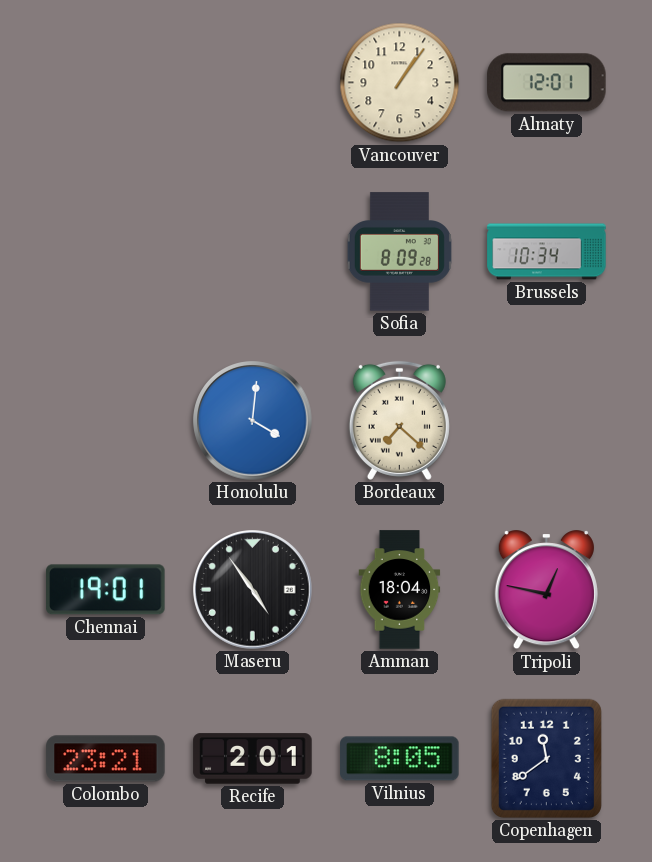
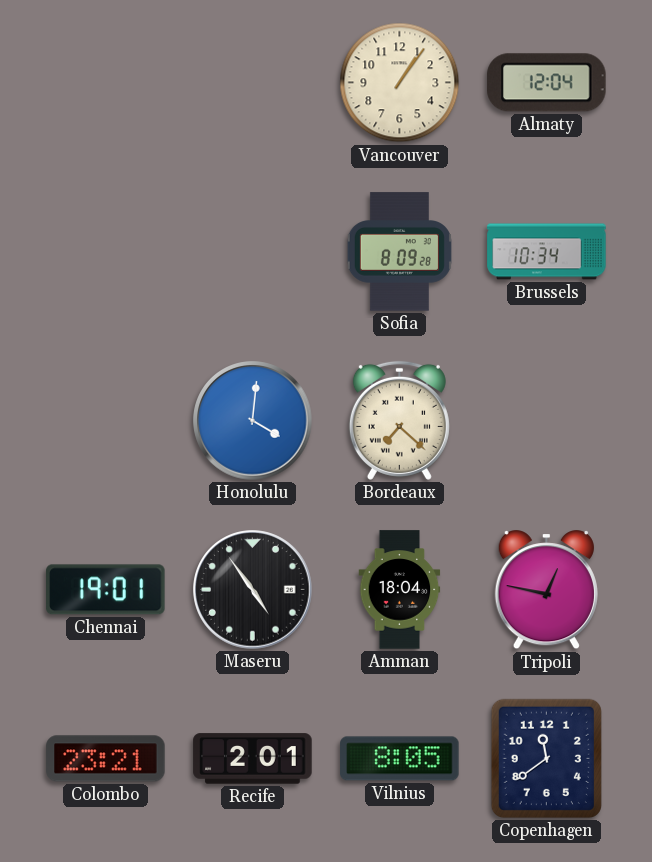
Almaty: 12:01 -> 12:04
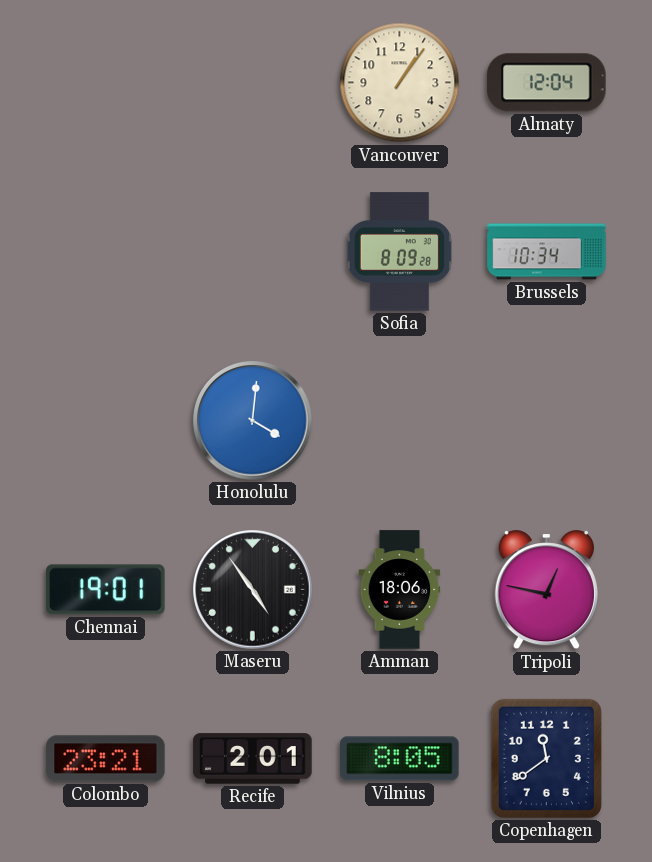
Bordeaux: 7:22 -> none
Amman: 18:04 -> 18:06
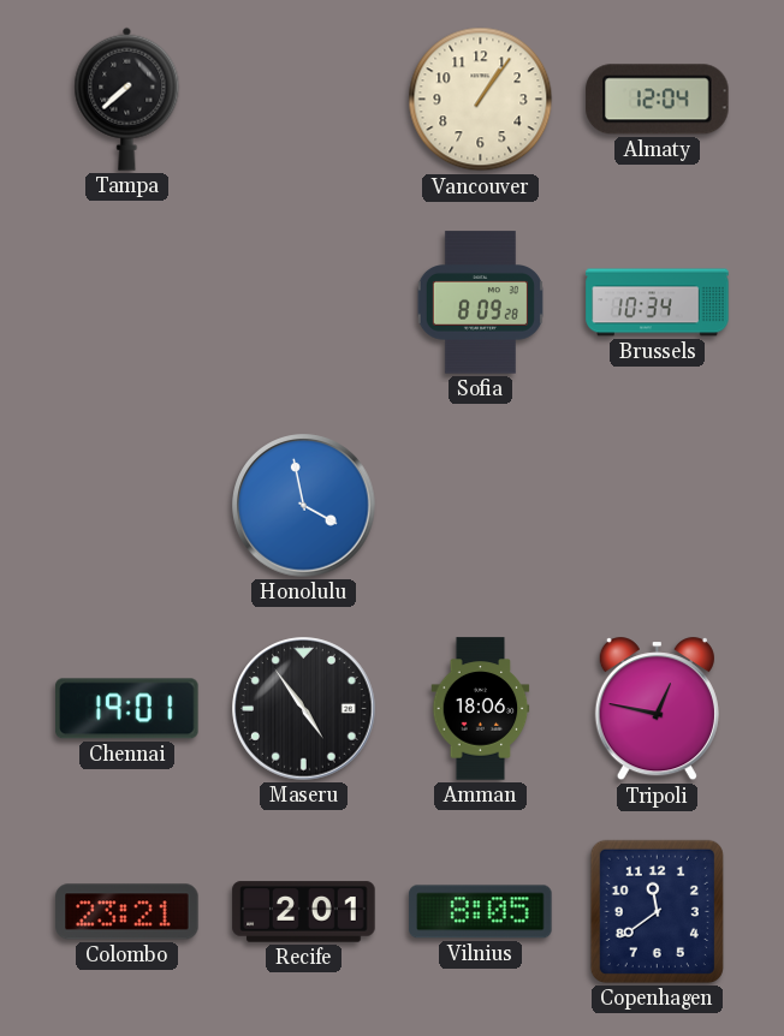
Tampa: none -> 7:38
Honolulu: 4:01 -> 3:58
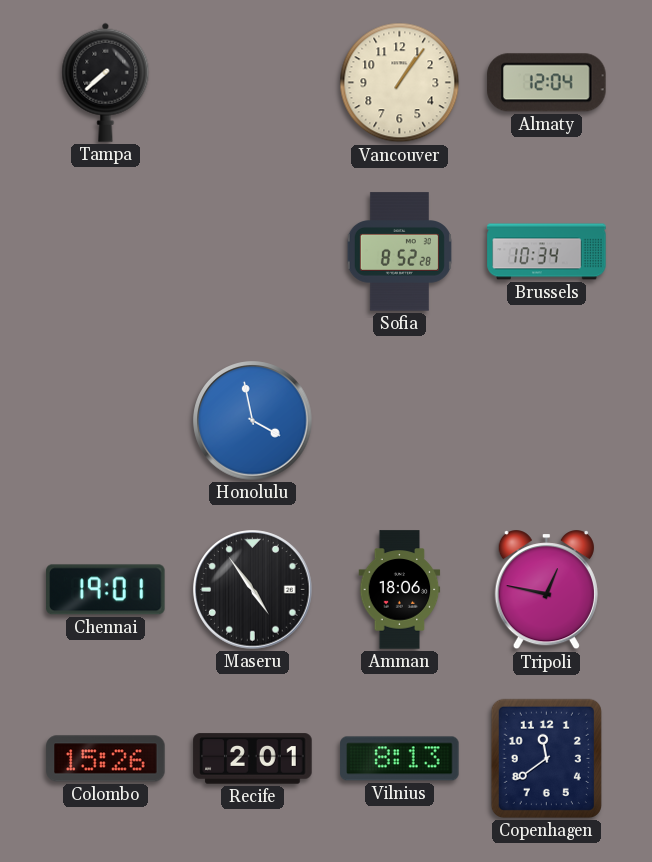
Sofia: 8:09 -> 8:52
Colombo: 23:21 -> 15:26
Vilnius: 8:05 -> 8:13
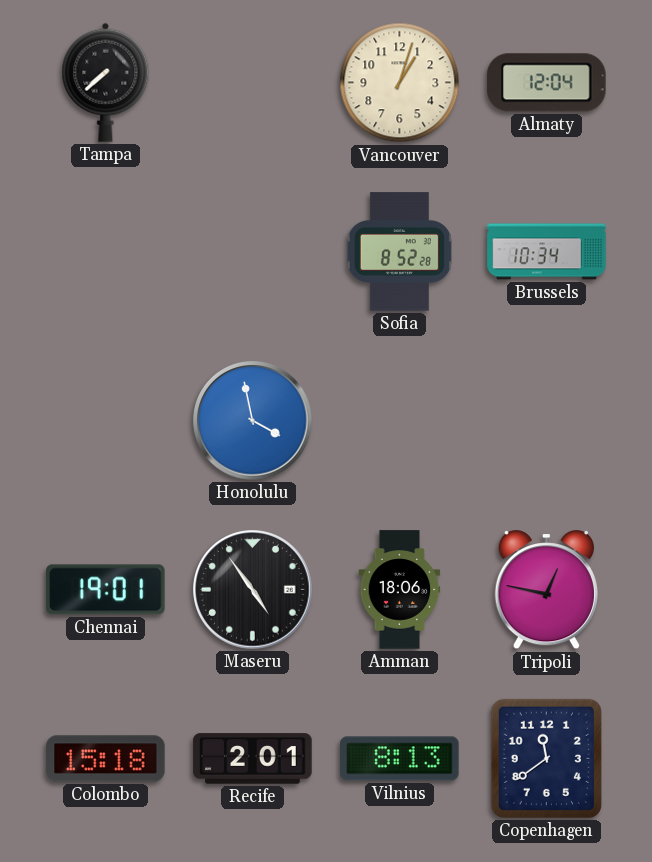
Vancouver: 1:06 -> 1:03
Colombo: 15:26 -> 15:18
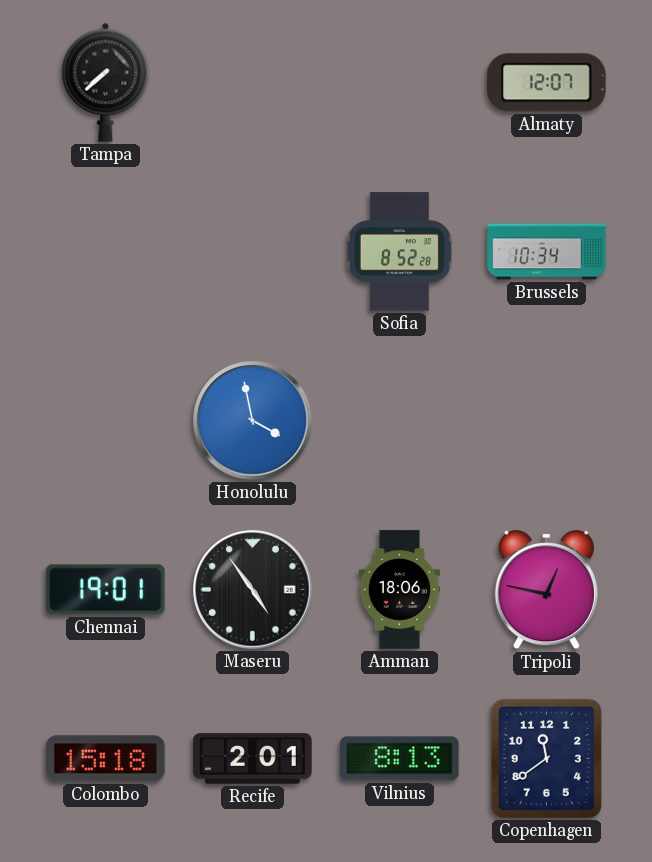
Vancouver: 1:03 -> none
Almaty: 12:04 -> 12:07
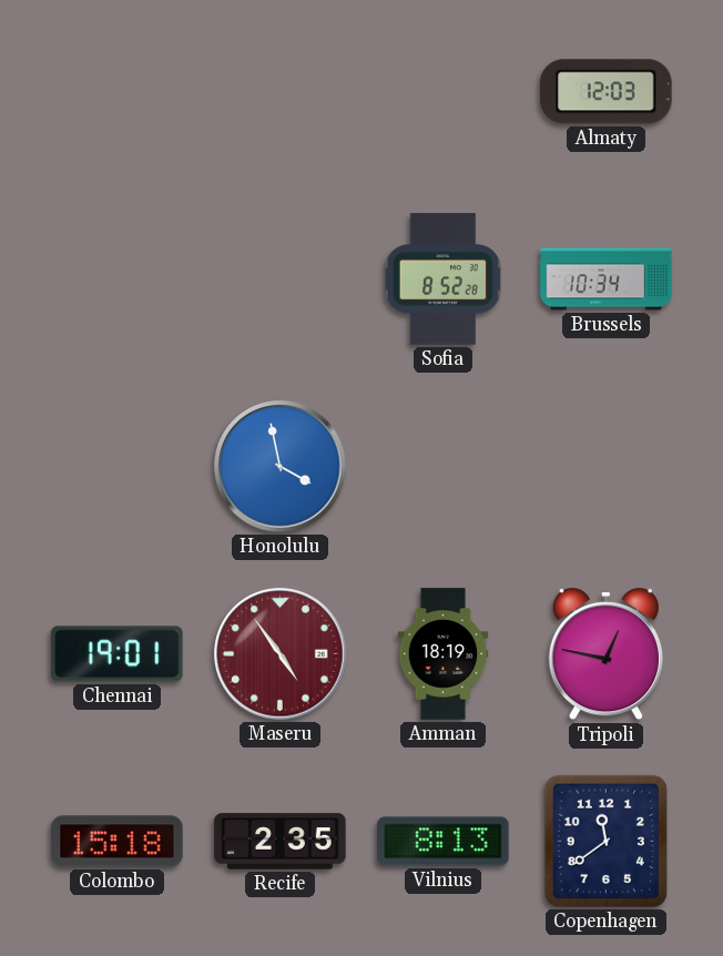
Tampa: 7:38 -> none
Almaty: 12:07 -> 12:03
Maseru dial: black -> burgundy
Amman: 18:06 -> 18:19
Recife: 2:01 -> 2:35
